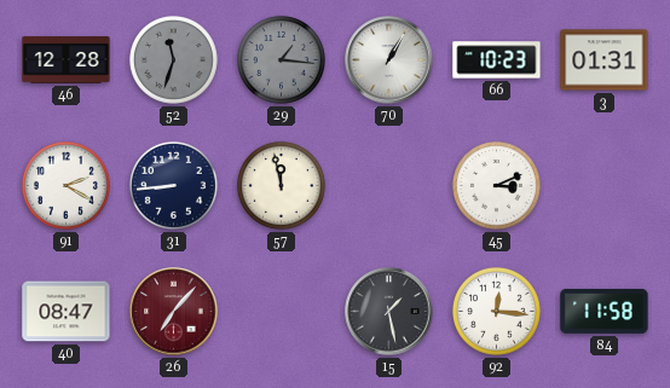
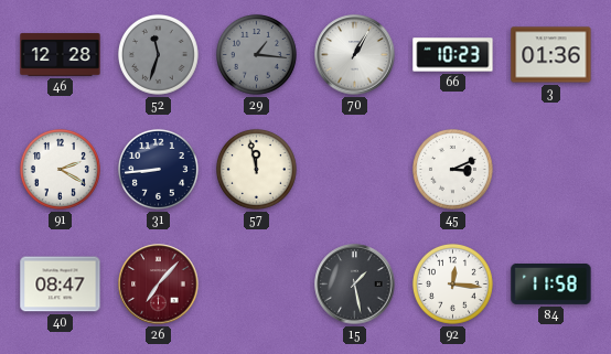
3: 01:31 -> 01:36
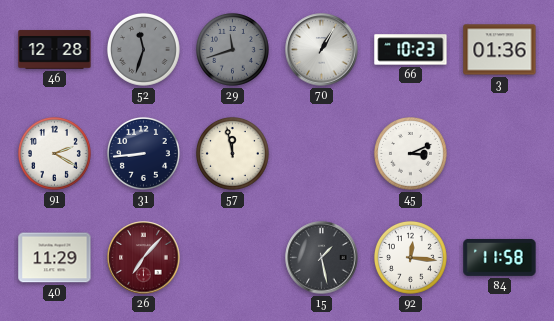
29: 1:16 -> 11:42
40: 08:47 -> 11:29
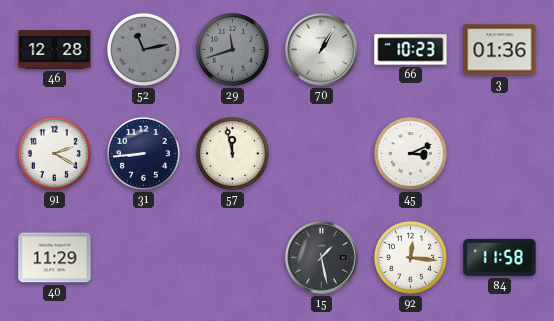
52: 11:33 -> 11:13
26: 7:07 -> none
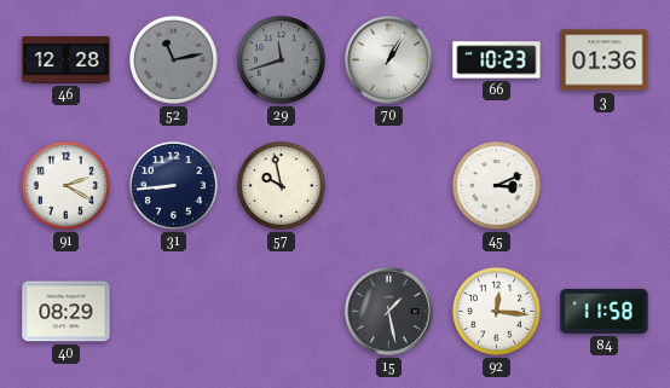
57: 11:58 -> 9:58
40: 11:29 -> 08:29
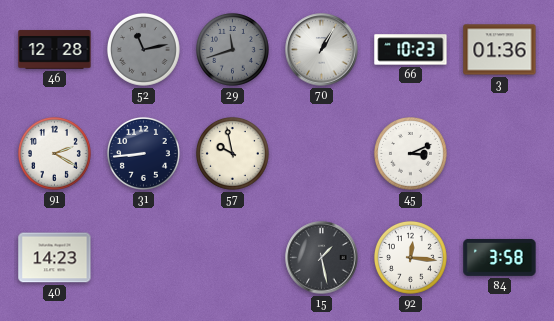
40: 08:29 -> 14:23
84: 11:58 -> 3:58
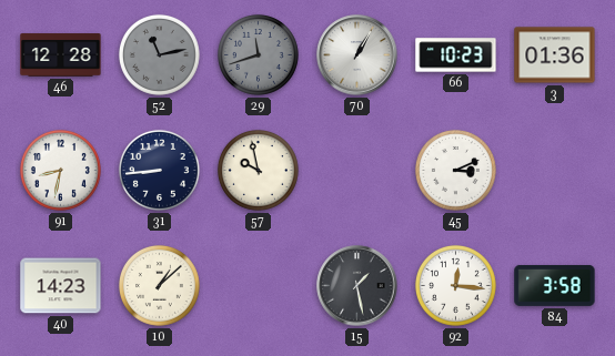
91: 2:20 -> 8:32
10: none -> 1:08
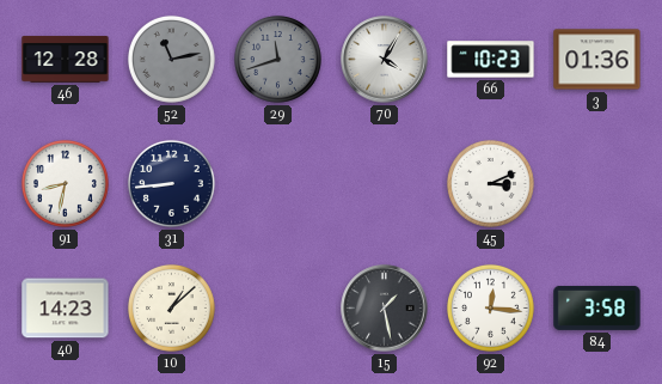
70: 1:05 -> 4:05
57: 9:58 -> none
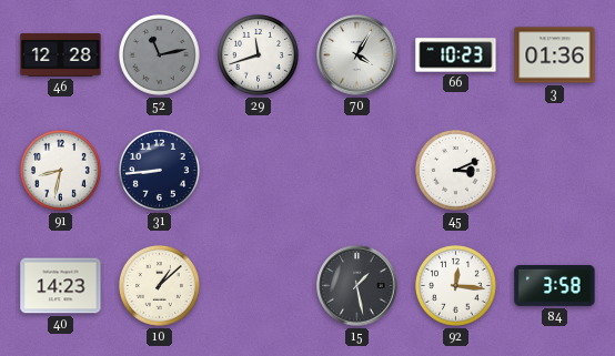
29 dial: grey -> white
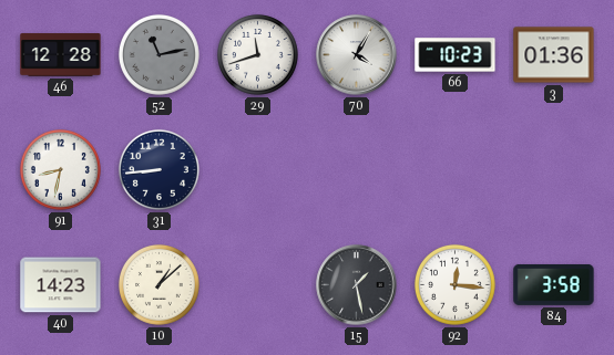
45: 3:11 -> none
